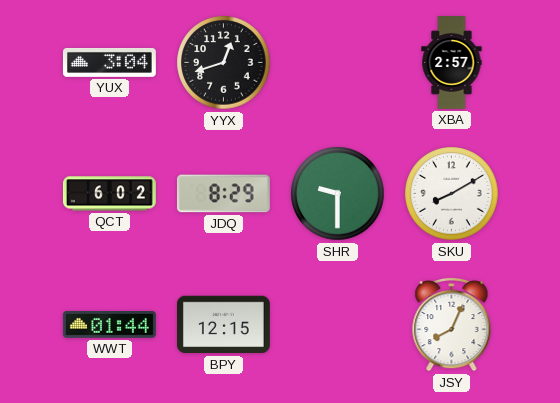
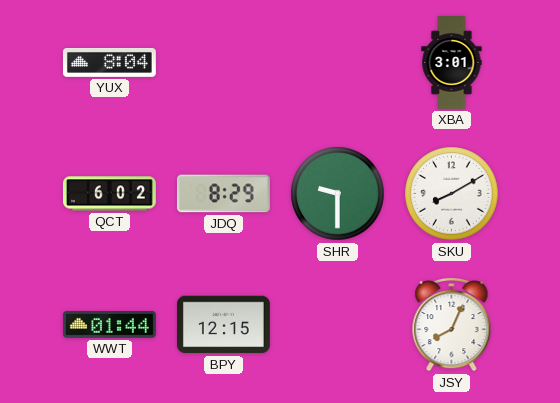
YUX: 3:04 -> 8:04
YYX: 12:42 -> none
XBA: 2:57 -> 3:01
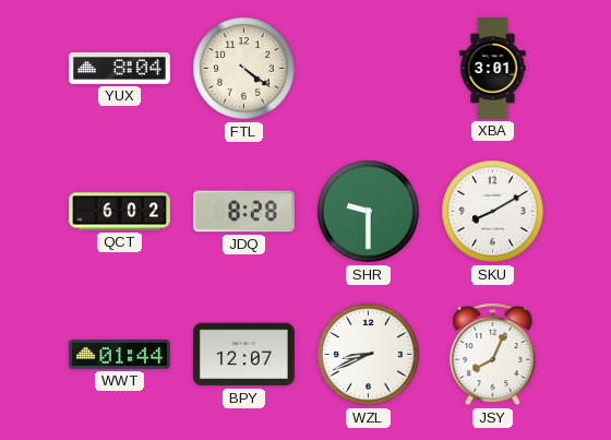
FTL: none -> 4:21
JDQ: 8:29 -> 8:28
BPY: 12:15 -> 12:07
WZL: none -> 8:41
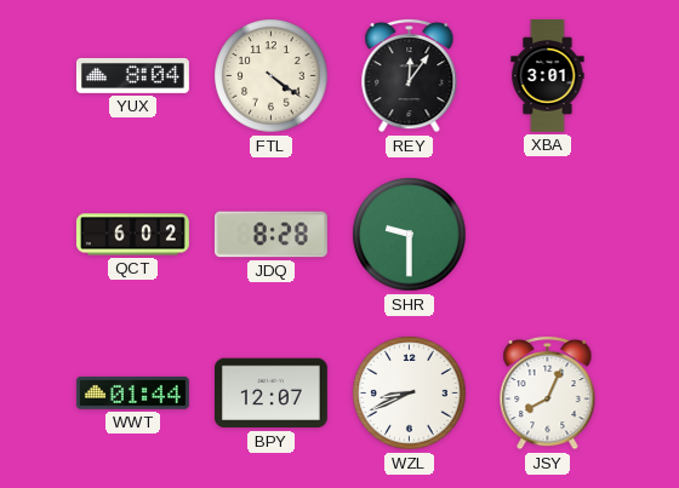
REY: none -> 12:06
SKU: 8:10 -> none
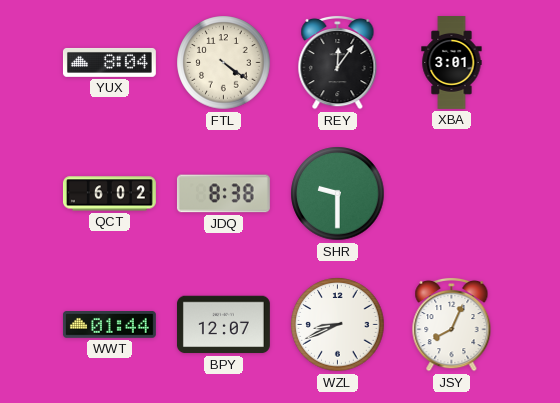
JDQ: 8:28 -> 8:38
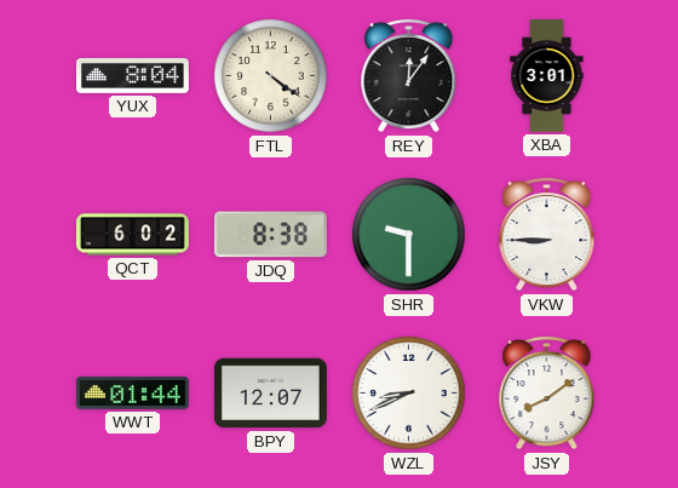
VKW: none -> 8:45
JSY: 8:04 -> 8:09
